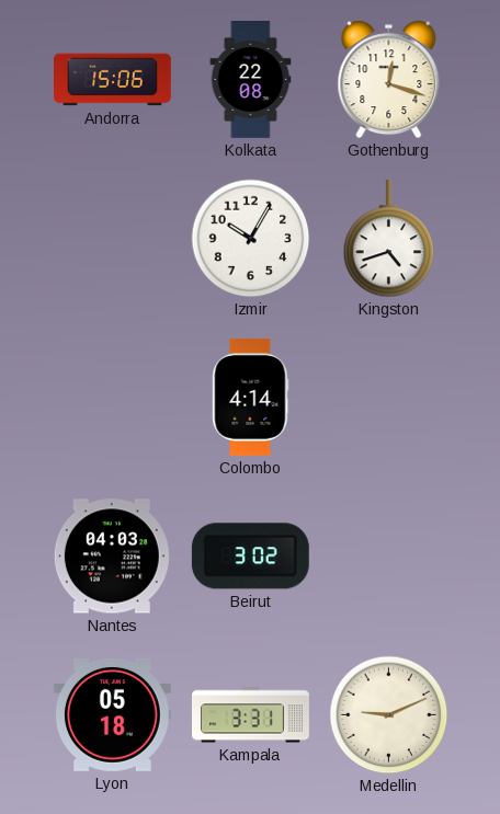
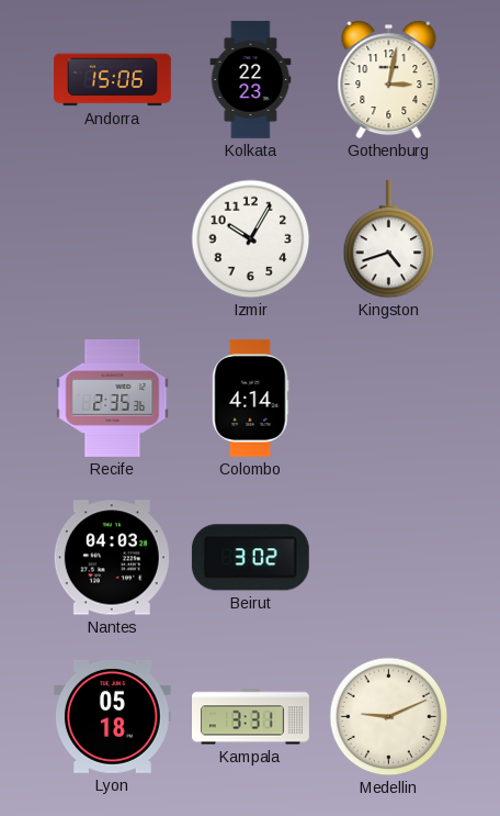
Kolkata: 22:08 -> 22:23
Gothenburg: 12:18 -> 3:02
Recife: none -> 2:35
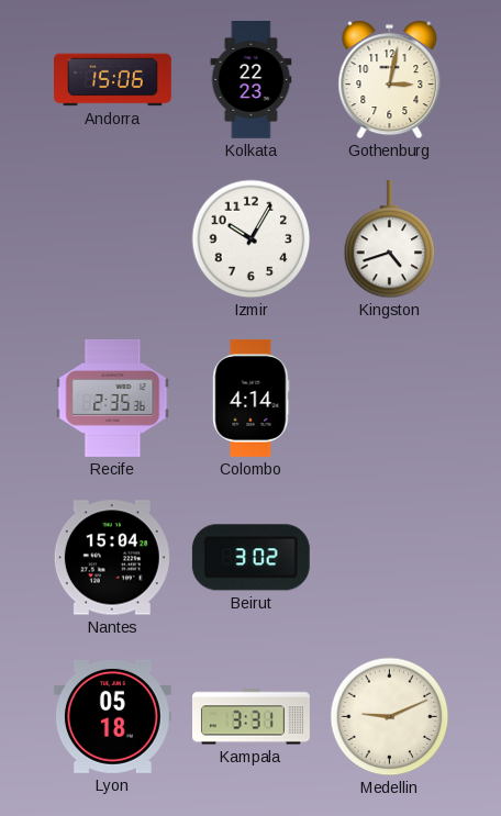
Nantes: 04:03 -> 15:04
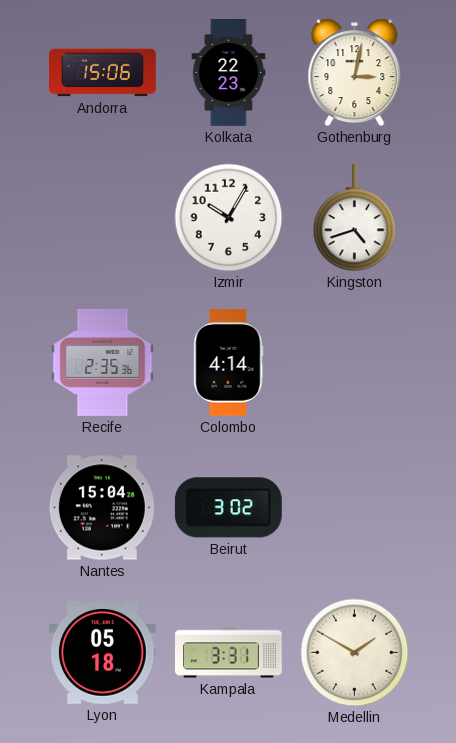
Medellin: 9:11 -> 1:50
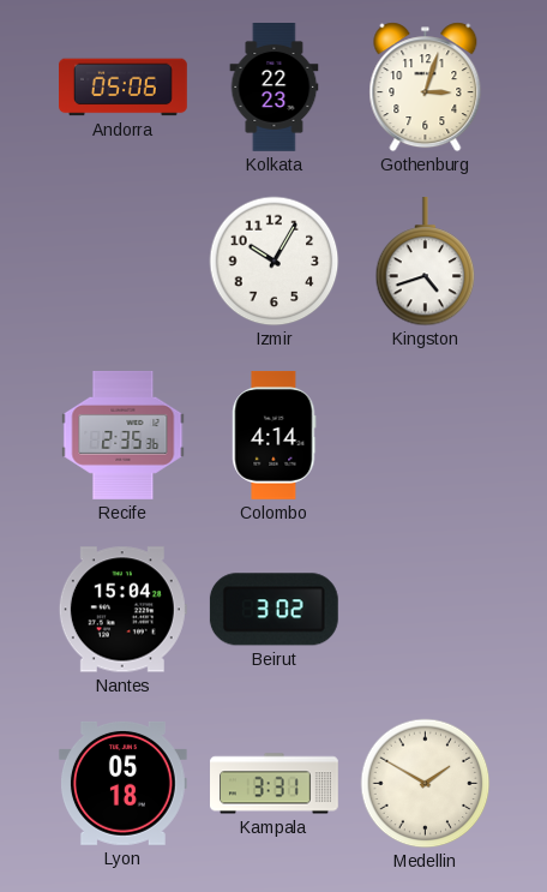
Andorra: 15:06 -> 05:06
Gothenburg: 3:02 -> 3:03
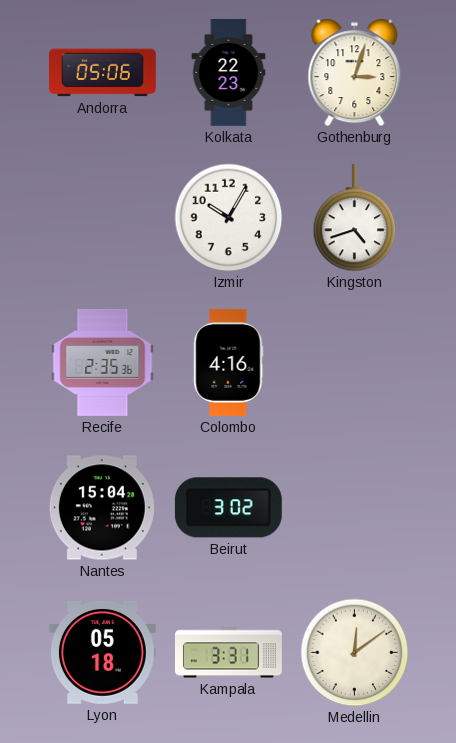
Colombo: 4:14 -> 4:16
Medellin: 1:50 -> 12:09
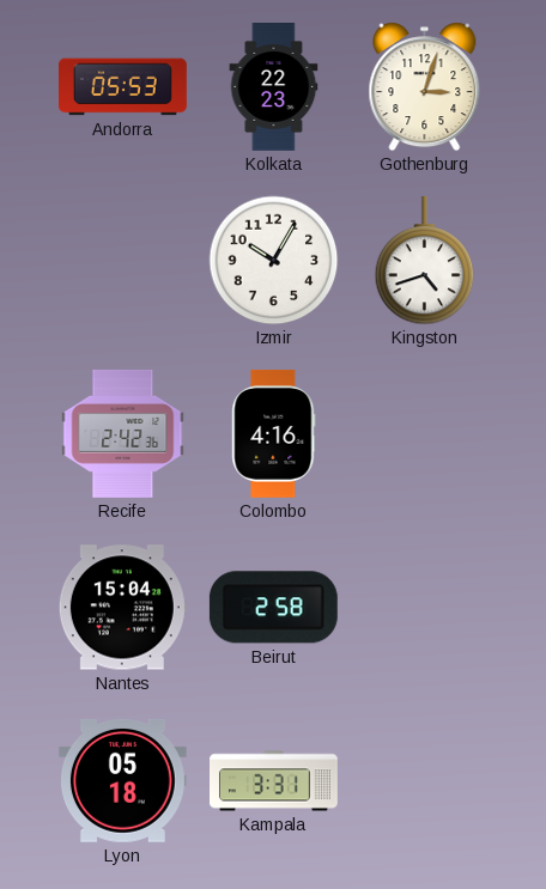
Andorra: 05:06 -> 05:53
Recife: 2:35 -> 2:42
Beirut: 3:02 -> 2:58
Medellin: 12:09 -> none
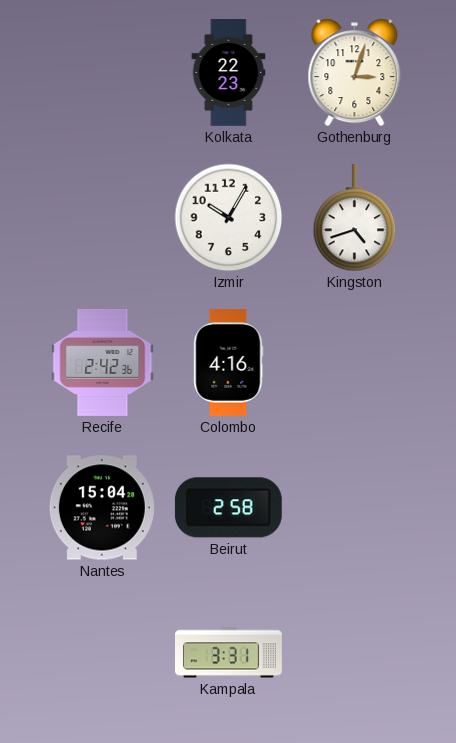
Andorra: 05:53 -> none
Lyon: 05:18 -> none
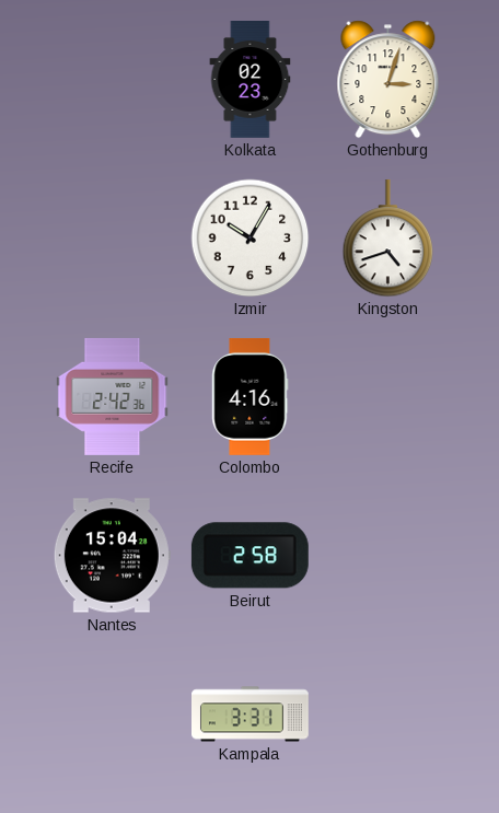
Kolkata: 22:23 -> 02:23
